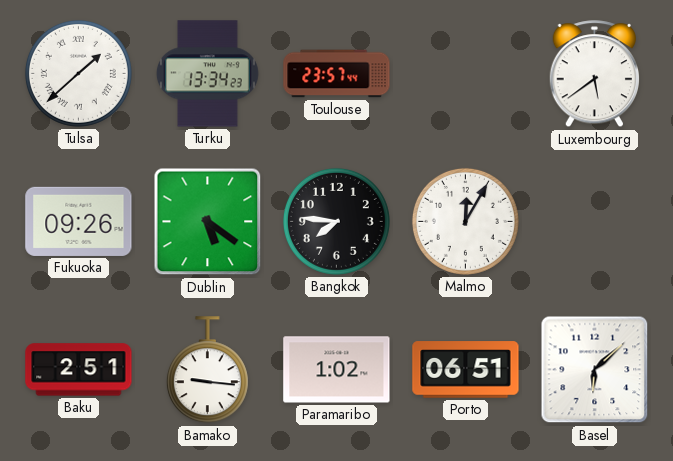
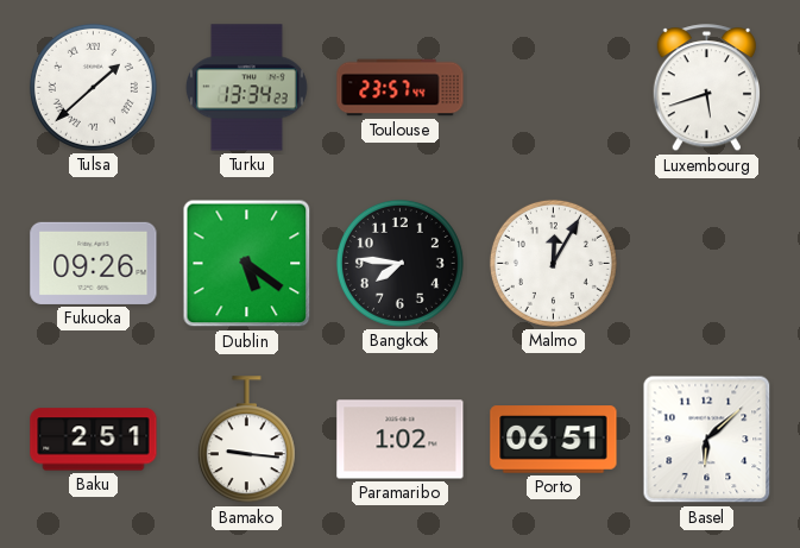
Luxembourg: 5:39 -> 5:42
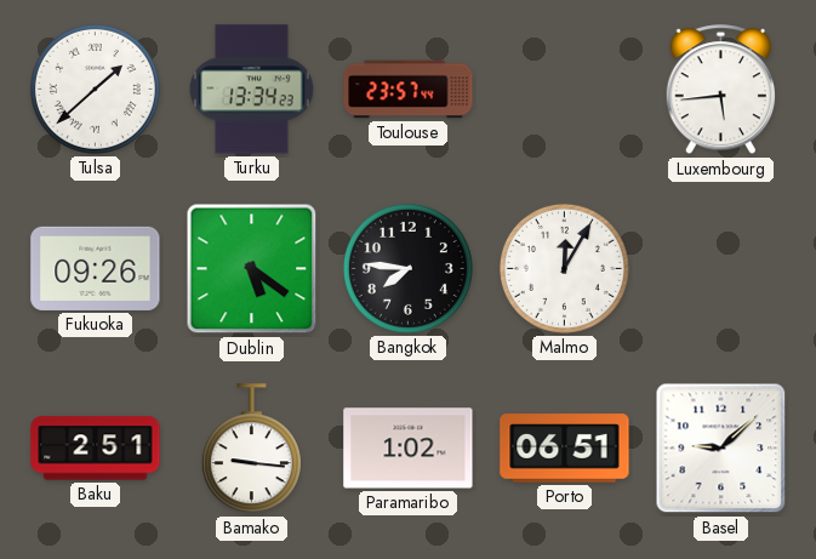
Luxembourg: 5:42 -> 5:44
Basel: 6:08 -> 9:08
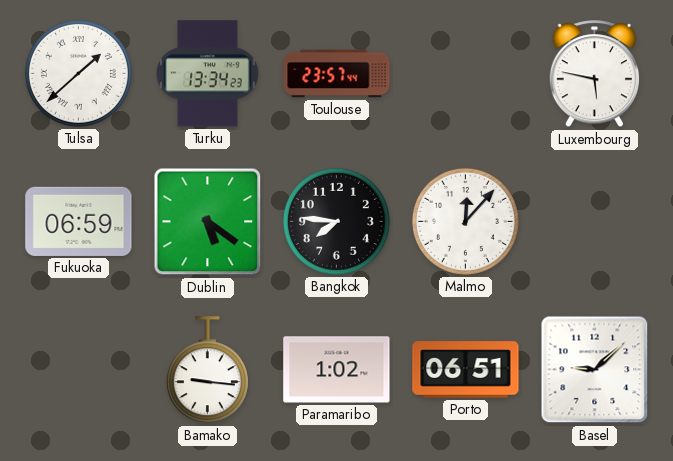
Luxembourg: 5:44 -> 5:47
Fukuoka: 09:26 -> 06:59
Malmo: 12:05 -> 12:07
Baku: 2:51 -> none
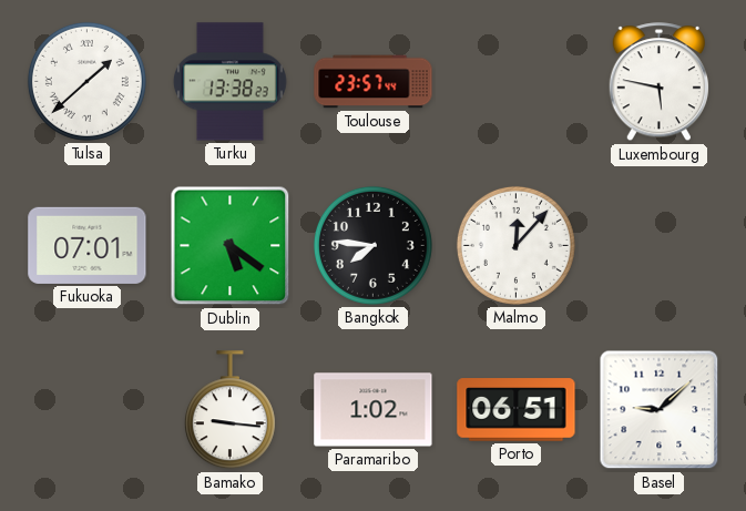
Turku: 13:34 -> 13:38
Fukuoka: 06:59 -> 07:01
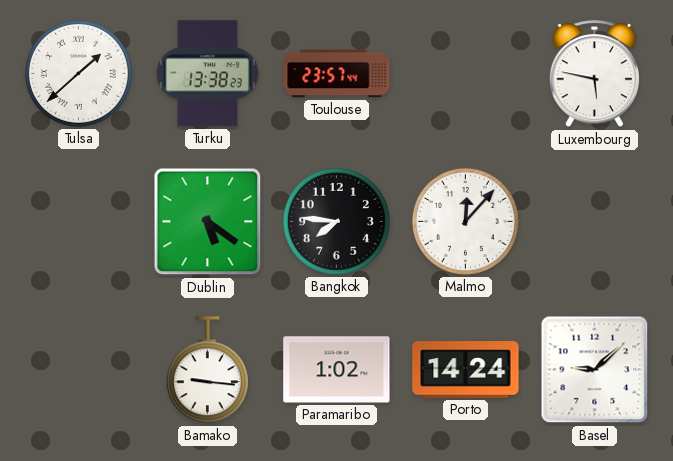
Fukuoka: 07:01 -> none
Porto: 06:51 -> 14:24
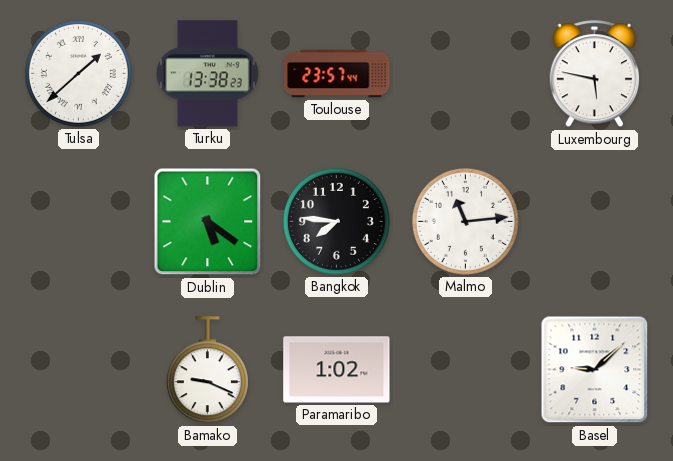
Malmo: 12:07 -> 11:14
Bamako: 9:16 -> 9:19
Porto: 14:24 -> none
